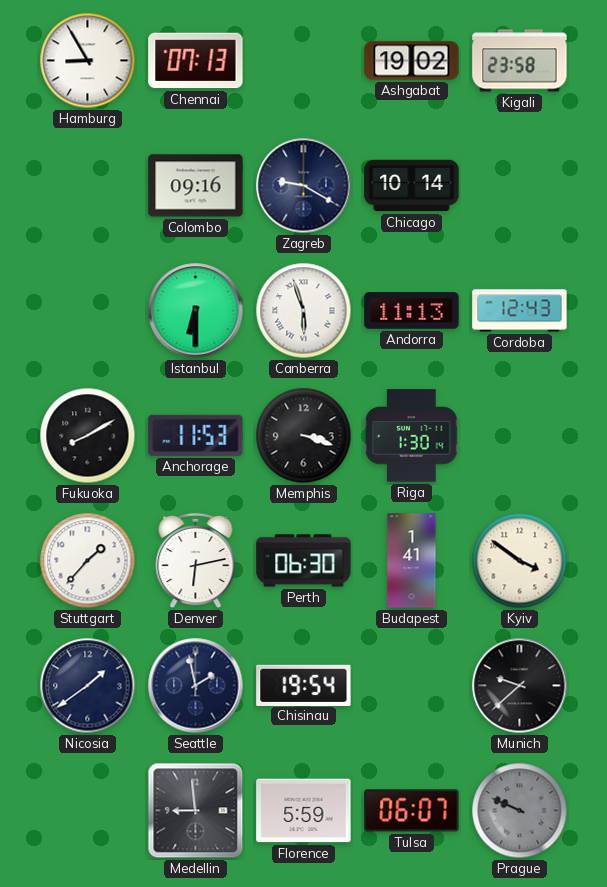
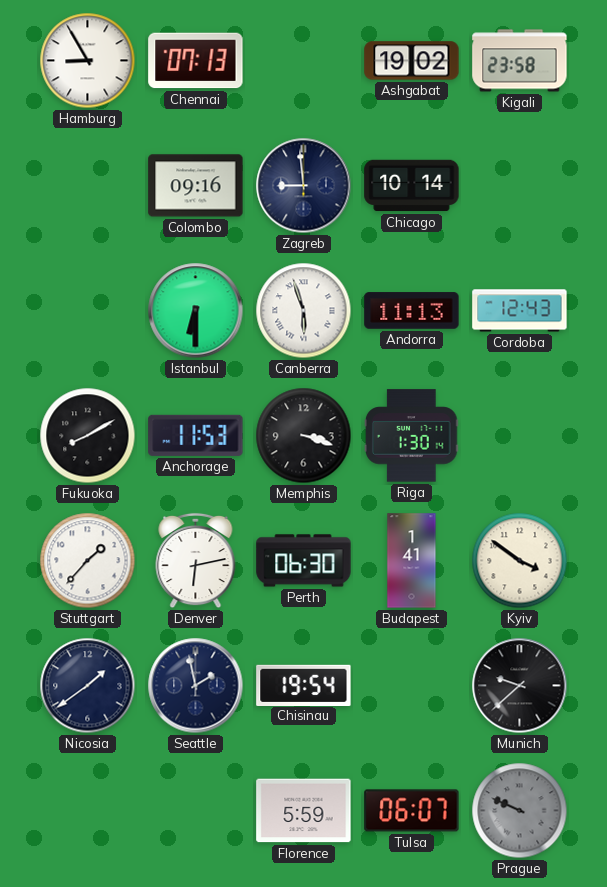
Zagreb: 9:20 -> 8:59
Medellin: 8:59 -> none
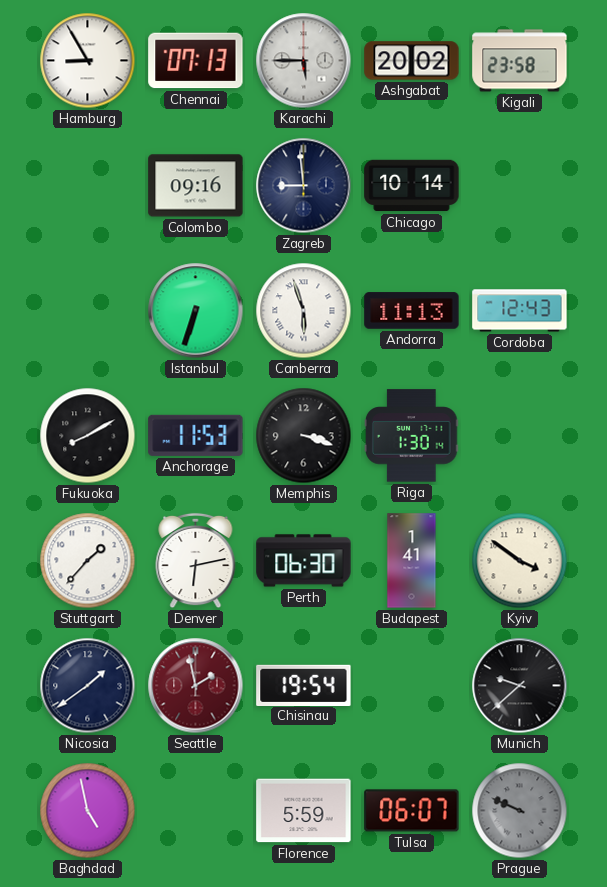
Karachi: none -> 5:45
Ashgabat: 19:02 -> 20:02
Istanbul: 6:30 -> 6:33
Seattle dial: navy -> burgundy
Baghdad: none -> 4:58
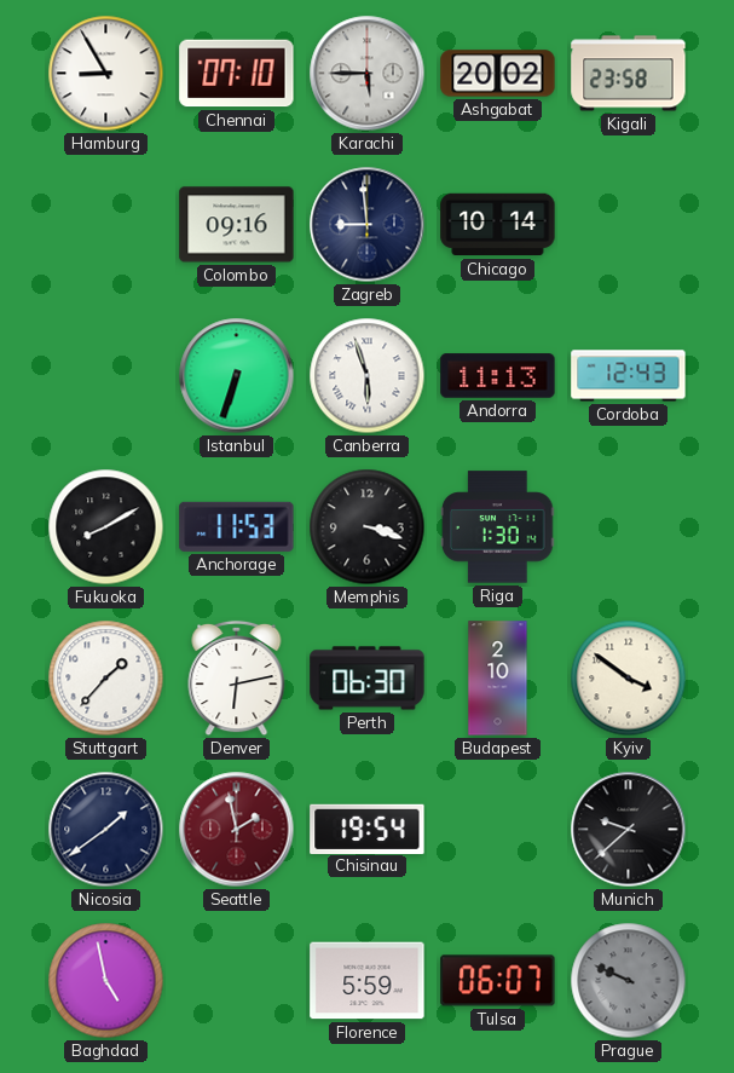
Chennai: 07:13 -> 07:10
Budapest: 1:41 -> 2:10
